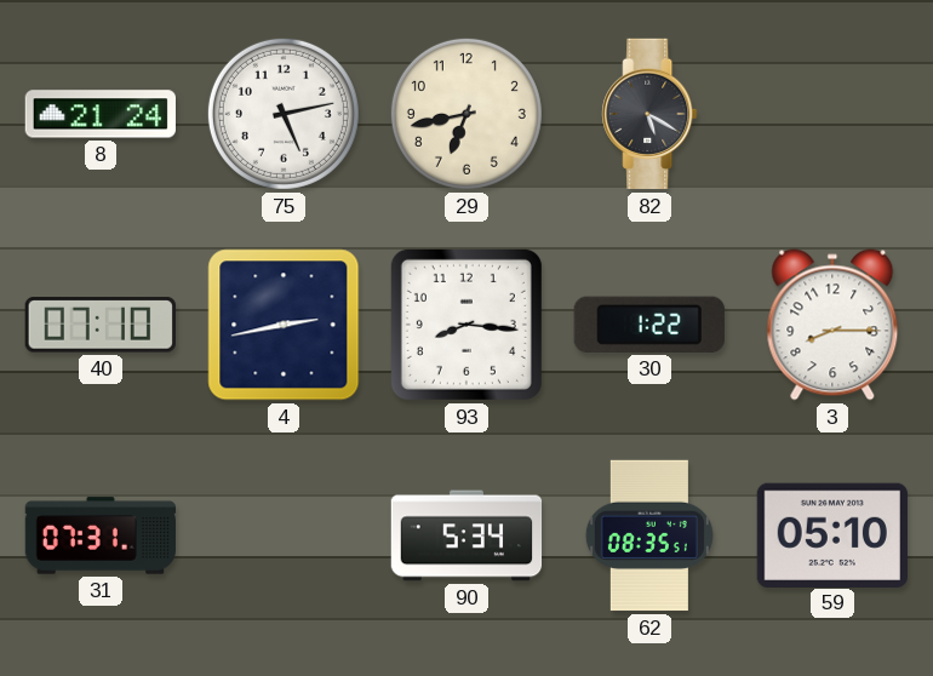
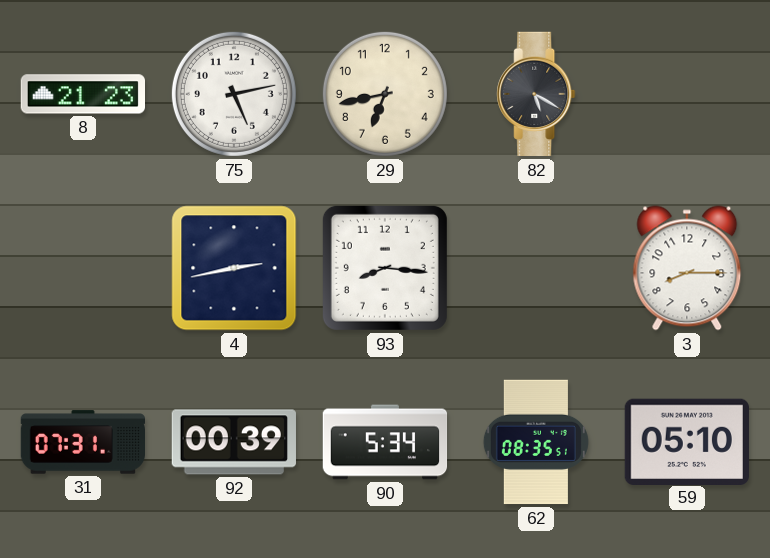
8: 21:24 -> 21:23
40: 07:10 -> none
30: 1:22 -> none
92: none -> 00:39
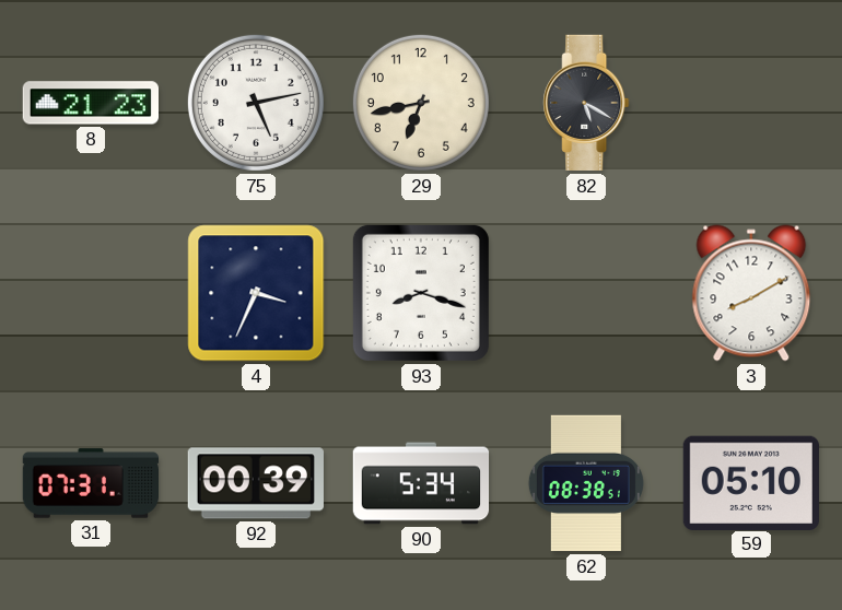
4: 2:43 -> 3:34
93: 8:16 -> 8:18
3: 8:15 -> 8:10
62: 08:35 -> 08:38
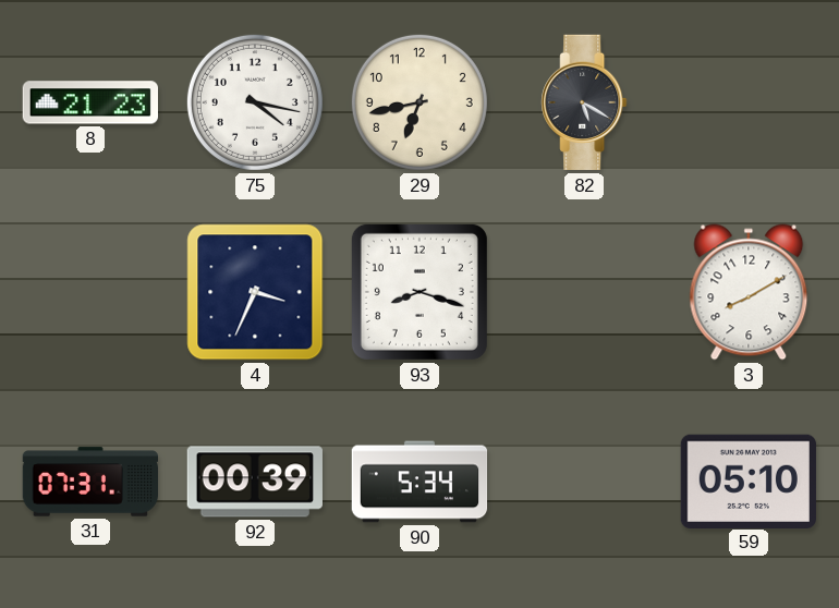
75: 5:13 -> 4:17
62: 08:38 -> none
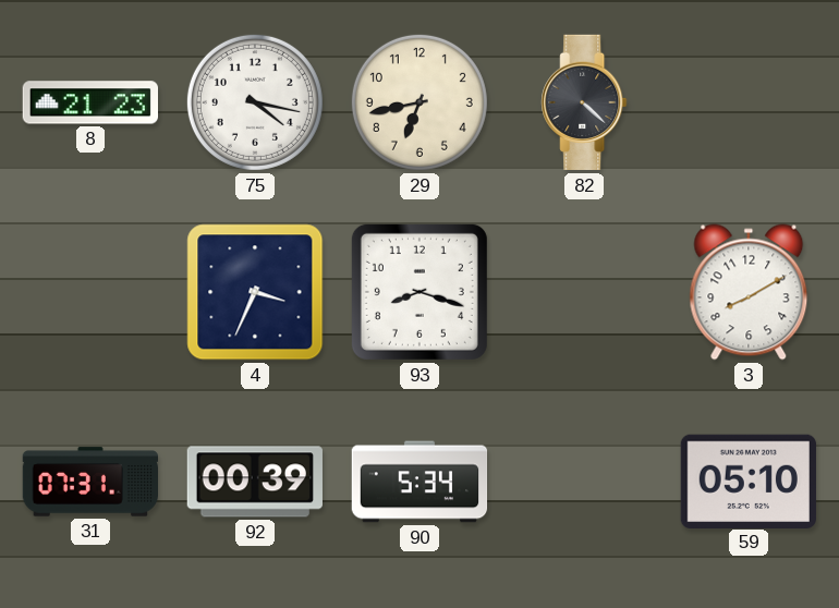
82: 5:20 -> 4:22
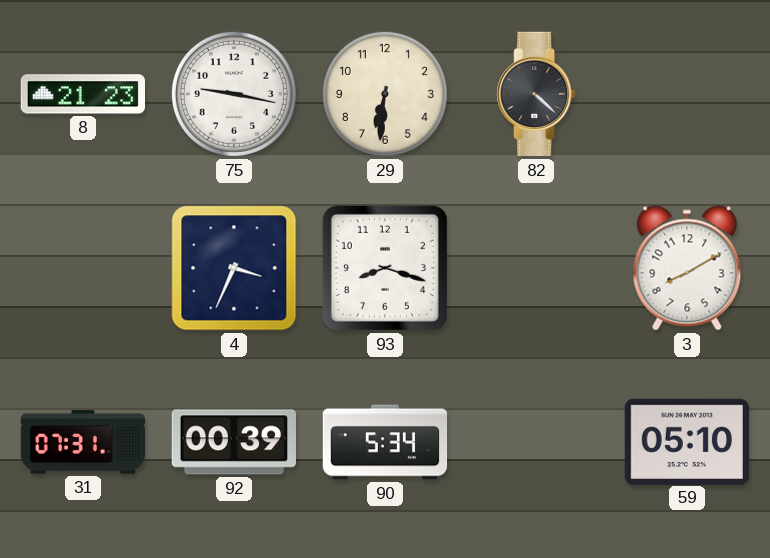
75: 4:17 -> 9:17
29: 6:43 -> 6:31
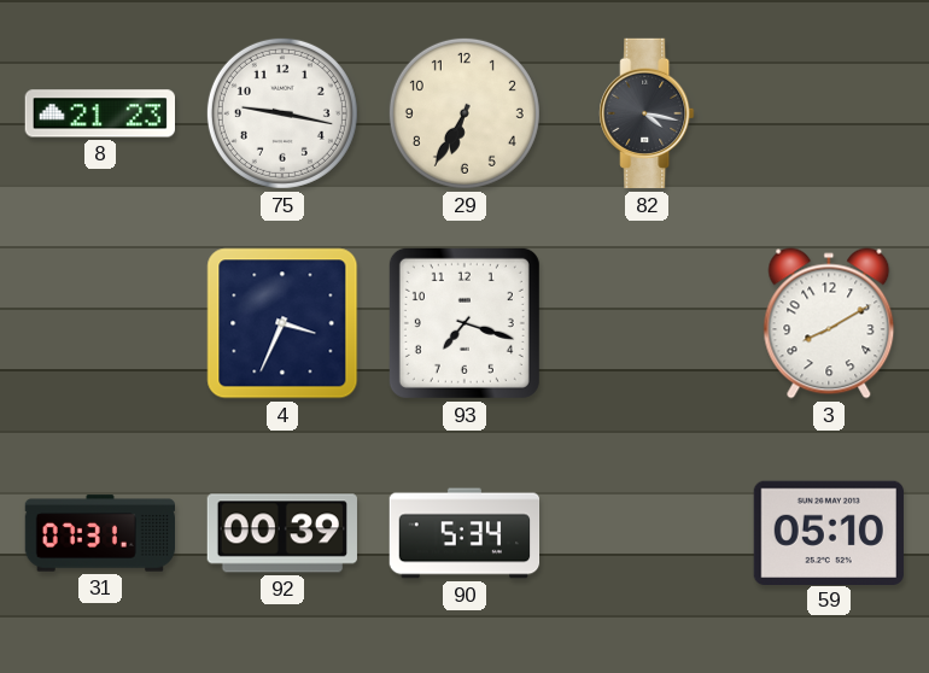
29: 6:31 -> 6:35
82: 4:22 -> 4:17
93: 8:18 -> 7:18
